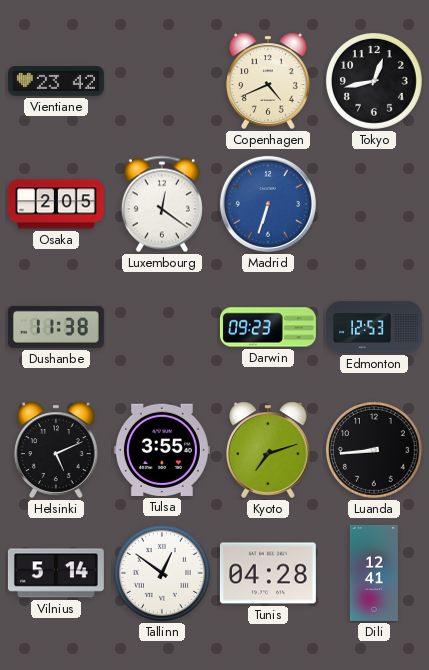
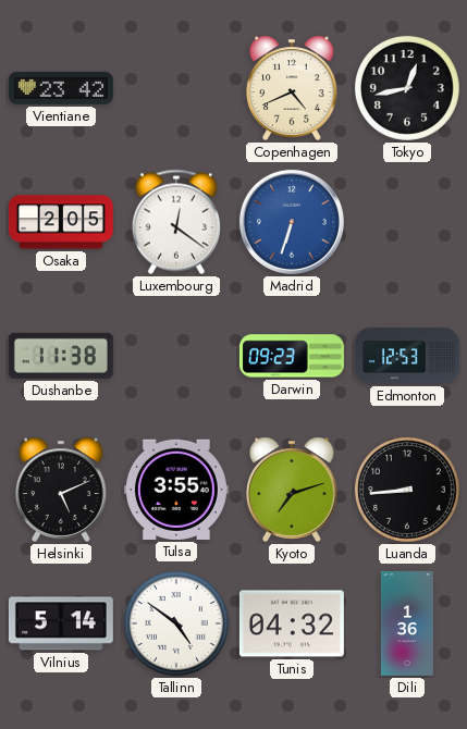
Tallinn: 12:51 -> 4:51
Tunis: 04:28 -> 04:32
Dili: 12:41 -> 1:36
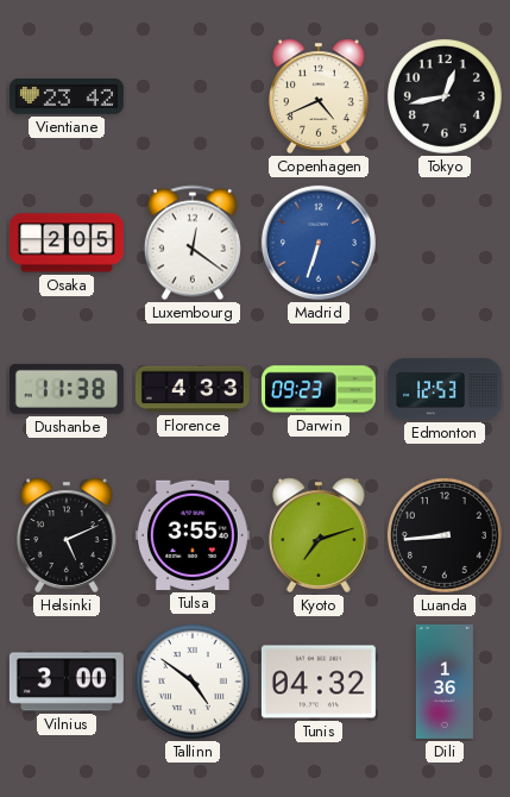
Florence: none -> 4:33
Vilnius: 5:14 -> 3:00
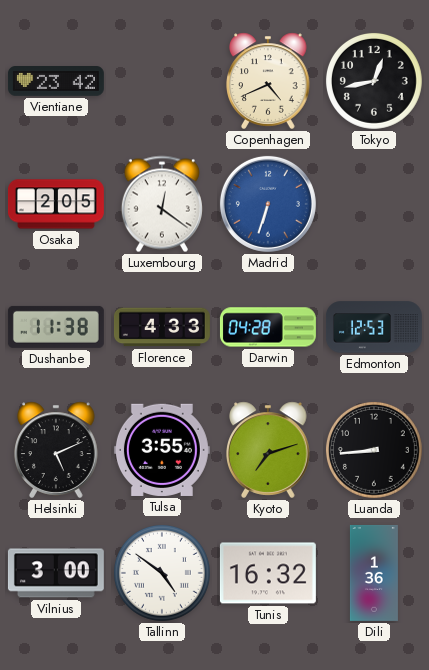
Darwin: 09:23 -> 04:28
Tunis: 04:32 -> 16:32
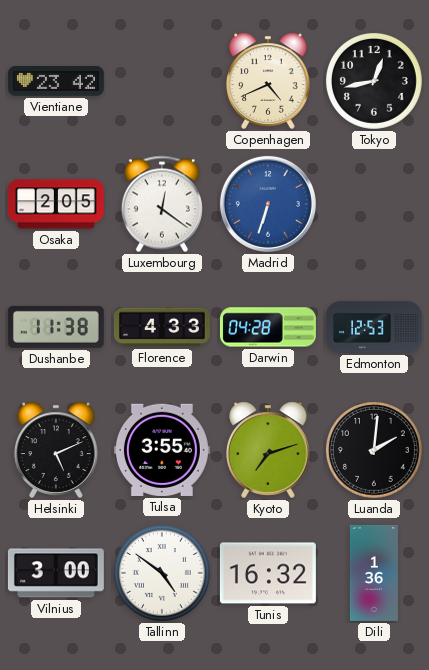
Luanda: 8:44 -> 2:01
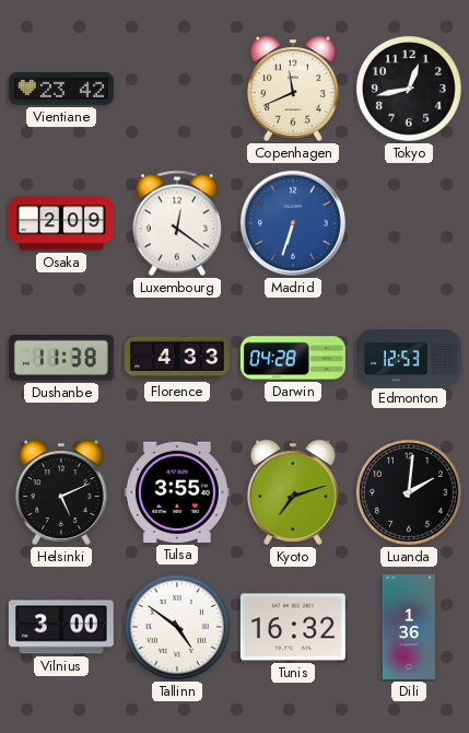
Copenhagen: 4:41 -> 11:41
Osaka: 2:05 -> 2:09
